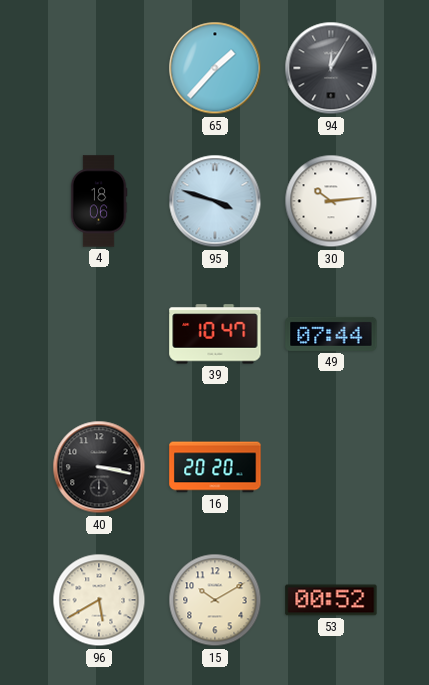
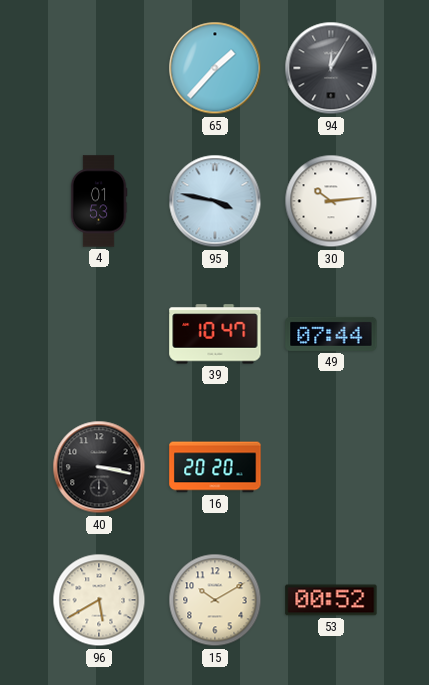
4: 18:06 -> 01:53
95: 3:48 -> 3:47
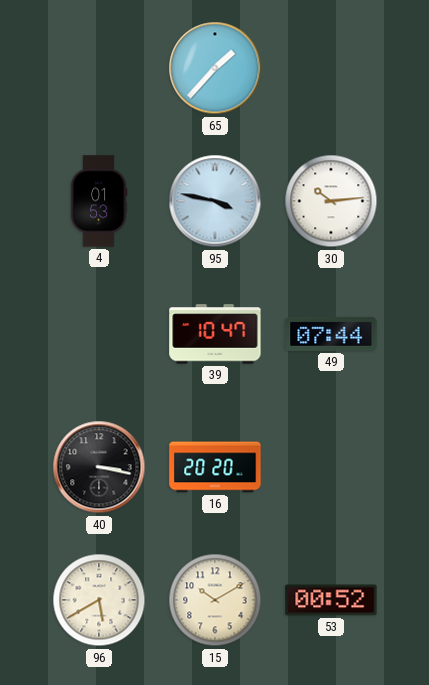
94: 12:05 -> none
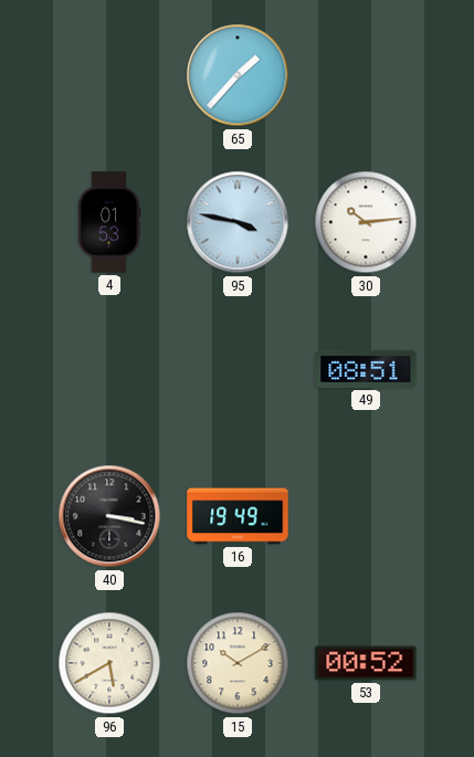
39: 10:47 -> none
49: 07:44 -> 08:51
16: 20:20 -> 19:49
